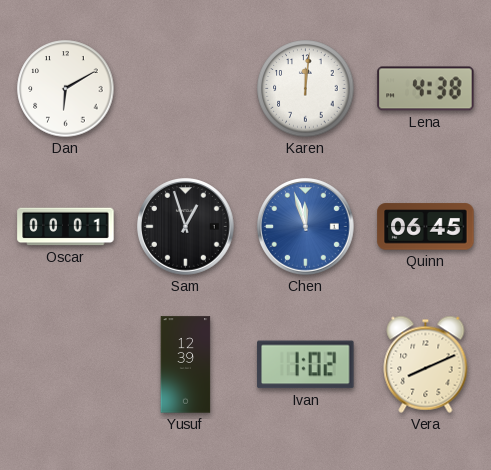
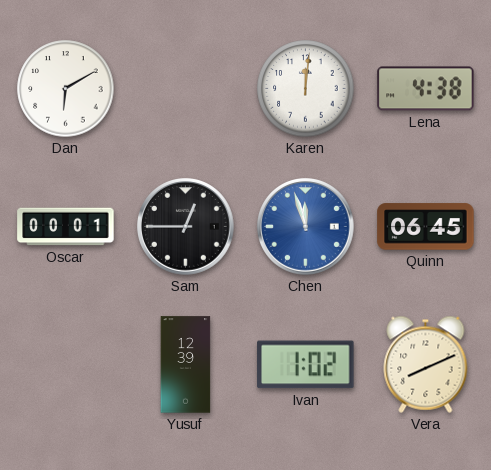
Sam: 12:57 -> 12:45
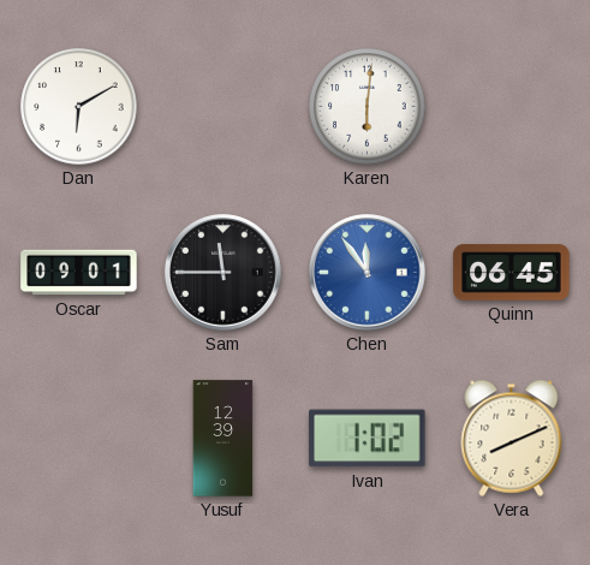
Karen: 12:01 -> 6:01
Lena: 4:38 -> none
Oscar: 00:01 -> 09:01
Sam: 12:45 -> 11:45
Chen: 11:57 -> 11:54
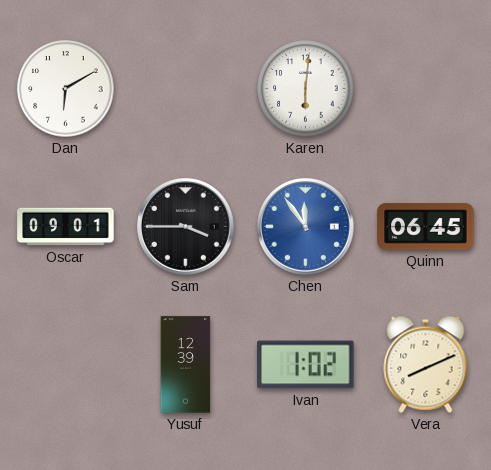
Sam: 11:45 -> 3:45
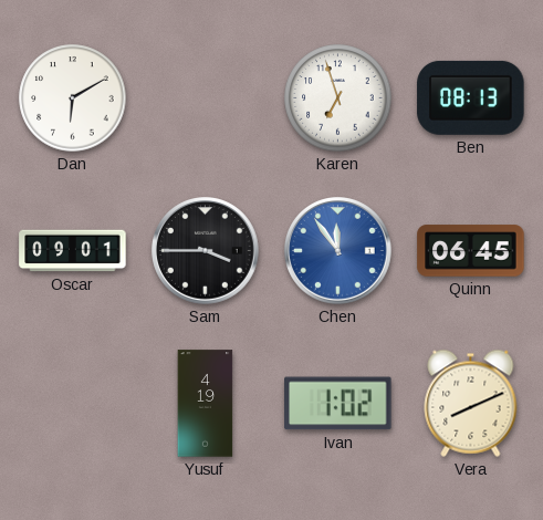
Karen: 6:01 -> 6:57
Ben: none -> 08:13
Yusuf: 12:39 -> 4:19
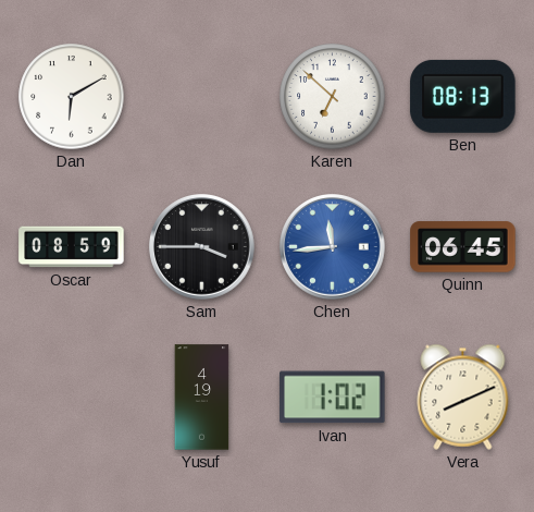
Karen: 6:57 -> 6:52
Oscar: 09:01 -> 08:59
Chen: 11:54 -> 11:44
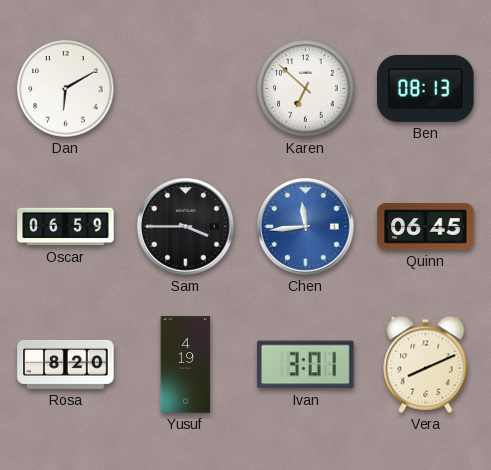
Oscar: 08:59 -> 06:59
Rosa: none -> 8:20
Ivan: 1:02 -> 3:01
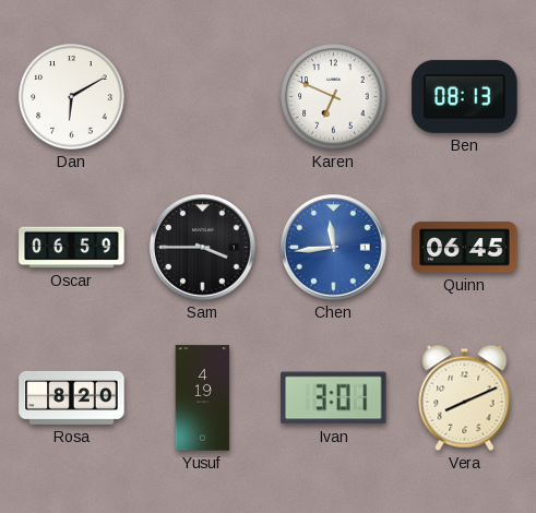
Karen: 6:52 -> 6:49
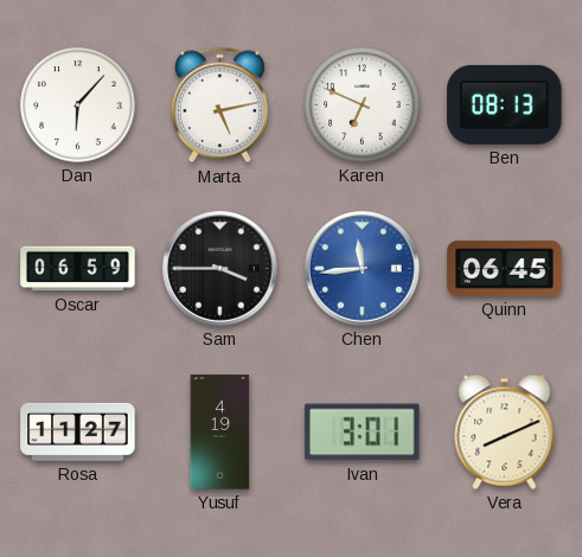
Dan: 6:10 -> 6:07
Marta: none -> 5:13
Rosa: 8:20 -> 11:27
